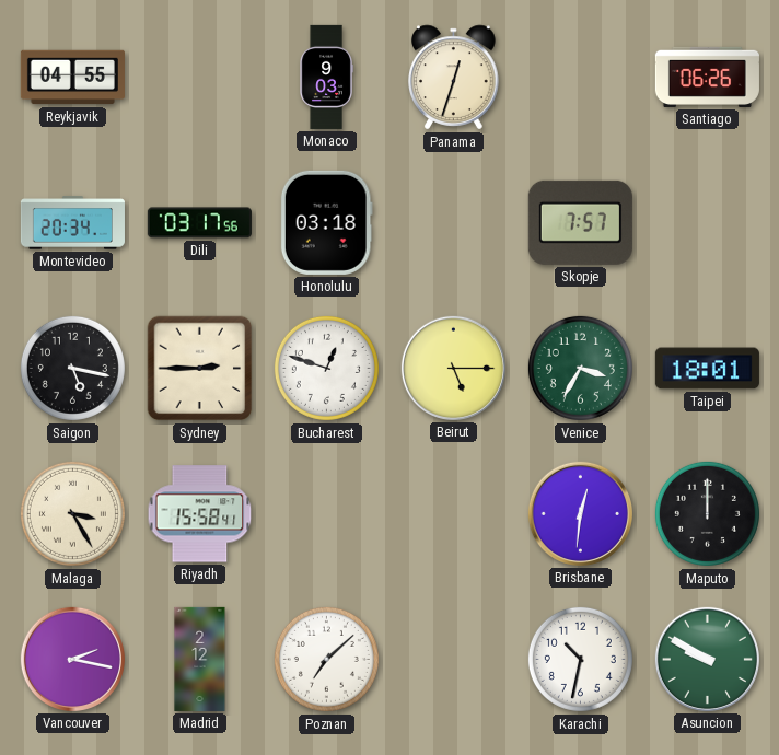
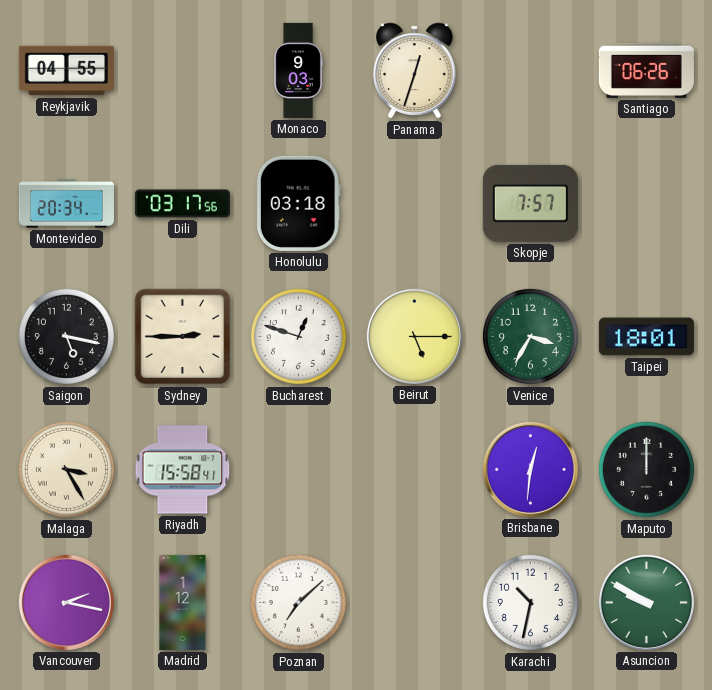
Madrid: 2:12 -> 1:12
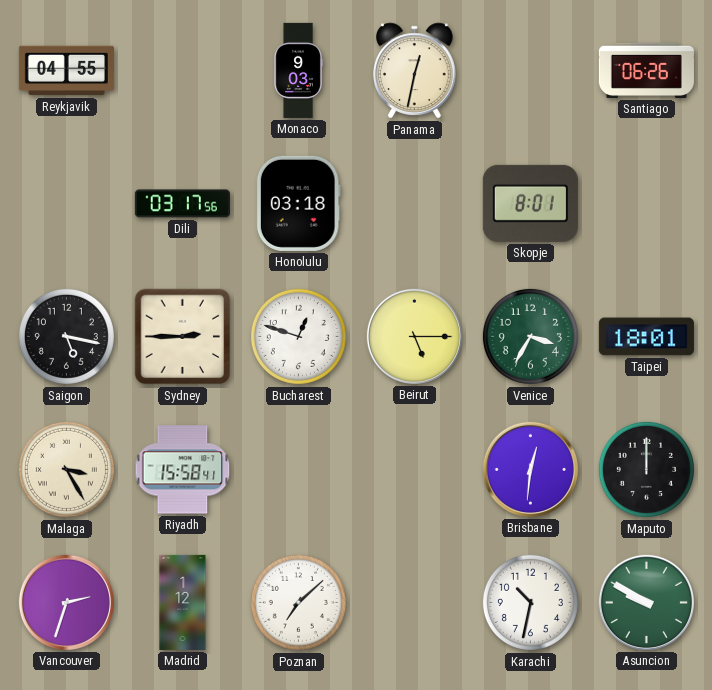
Panama: 12:33 -> 12:32
Montevideo: 20:34 -> none
Skopje: 7:57 -> 8:01
Vancouver: 2:17 -> 2:33
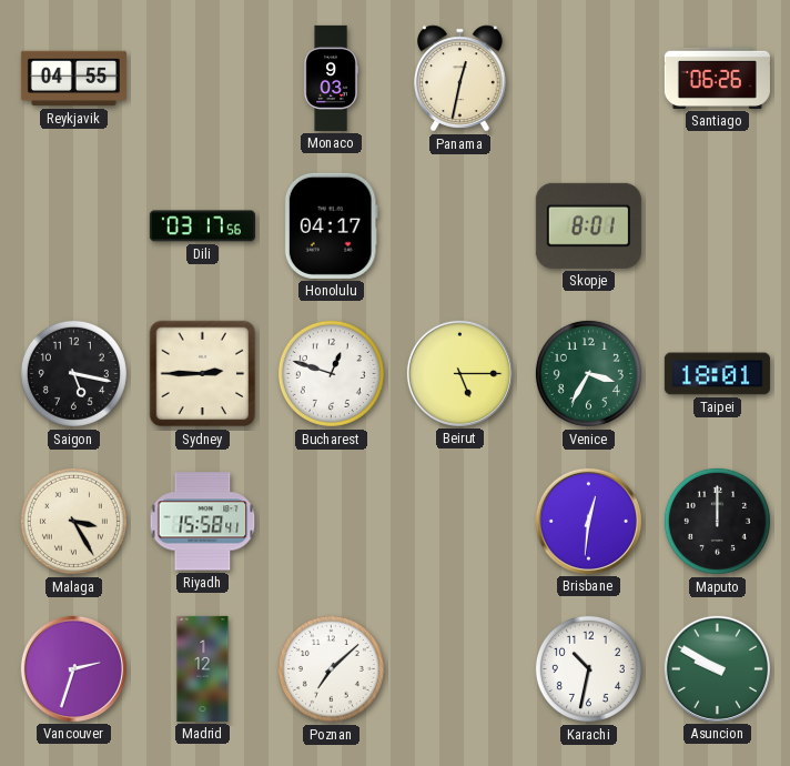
Honolulu: 03:18 -> 04:17
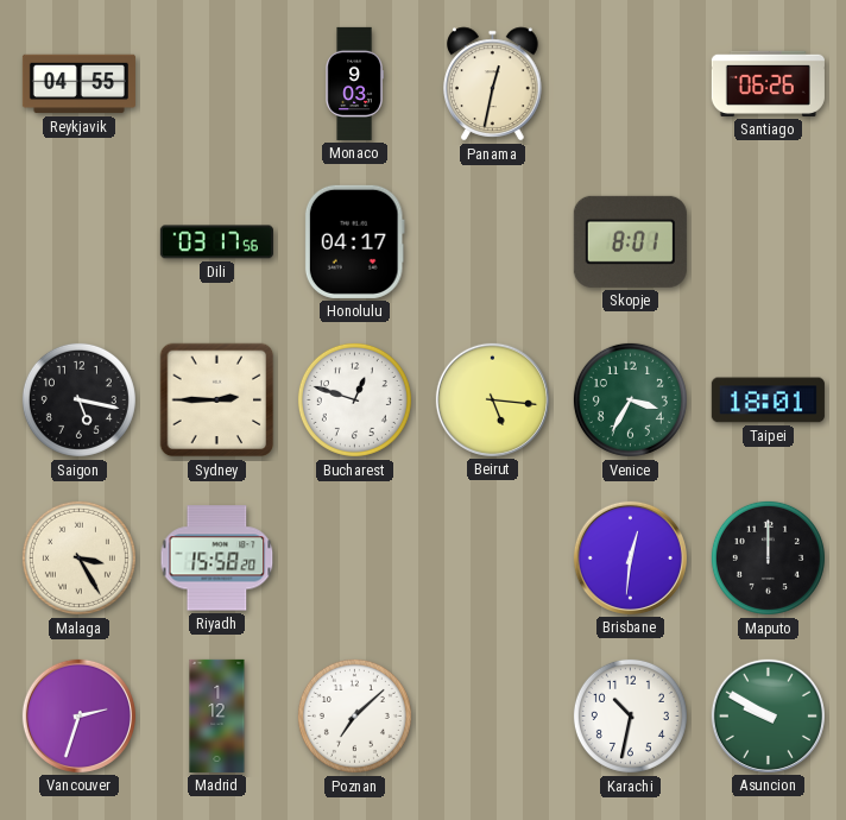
Beirut: 5:15 -> 5:16
Riyadh: 15:58:41 -> 15:58:20
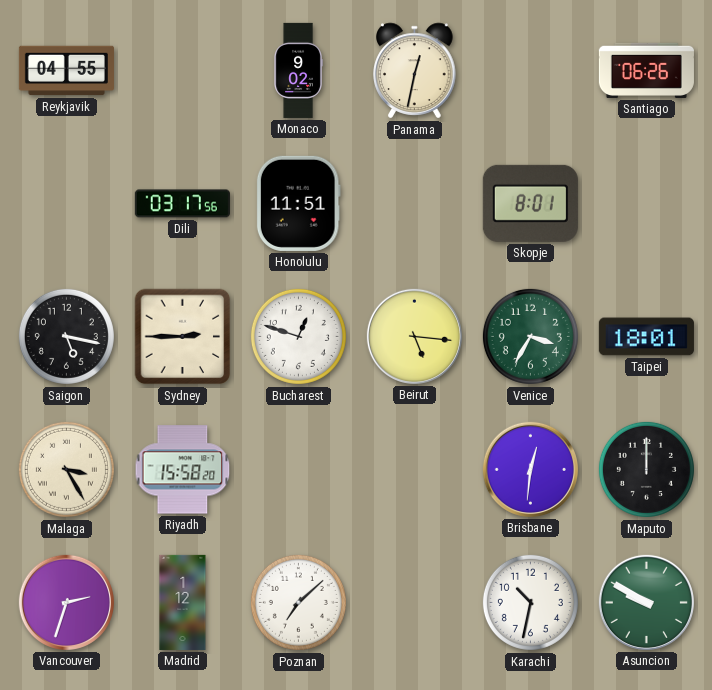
Monaco: 9:03 -> 9:02
Honolulu: 04:17 -> 11:51
